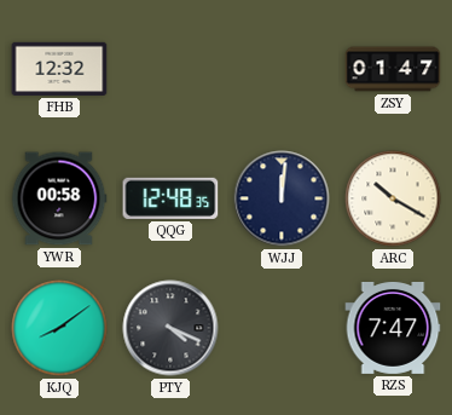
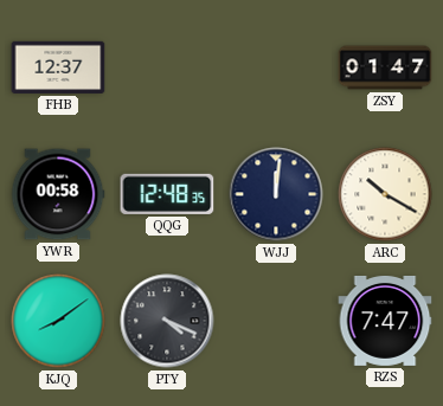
FHB: 12:32 -> 12:37
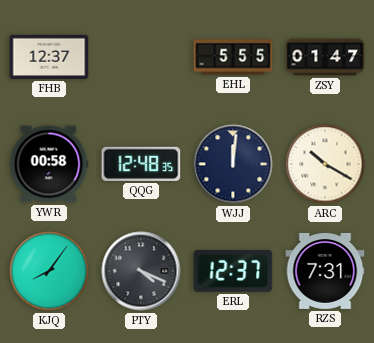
EHL: none -> 5:55
KJQ: 8:09 -> 8:06
ERL: none -> 12:37
RZS: 7:47 -> 7:31
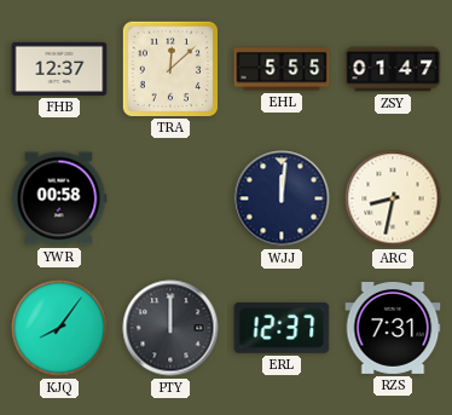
TRA: none -> 12:08
QQG: 12:48 -> none
ARC: 10:20 -> 8:32
PTY: 4:19 -> 12:00
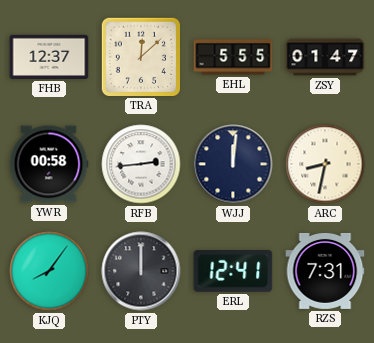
RFB: none -> 2:44
ERL: 12:37 -> 12:41
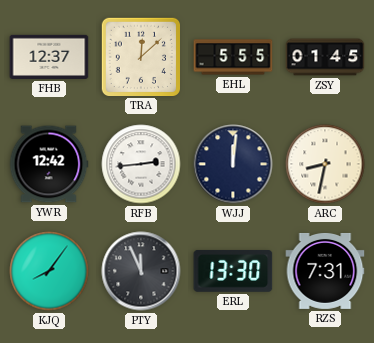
ZSY: 01:47 -> 01:45
YWR: 00:58 -> 12:42
PTY: 12:00 -> 11:56
ERL: 12:41 -> 13:30
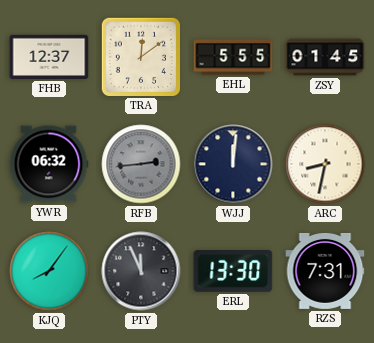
TRA: 12:08 -> 12:09
YWR: 12:42 -> 06:32
RFB dial: white -> grey
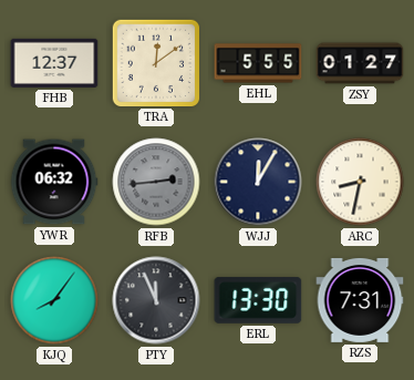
ZSY: 01:45 -> 01:27
WJJ: 12:01 -> 12:05
